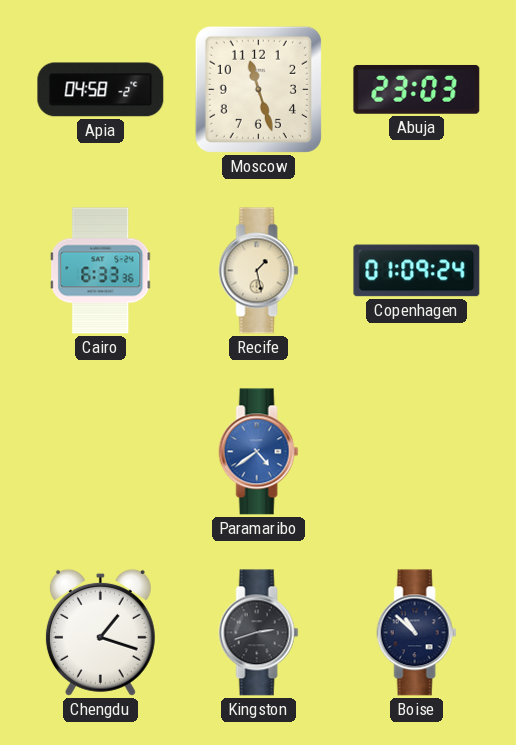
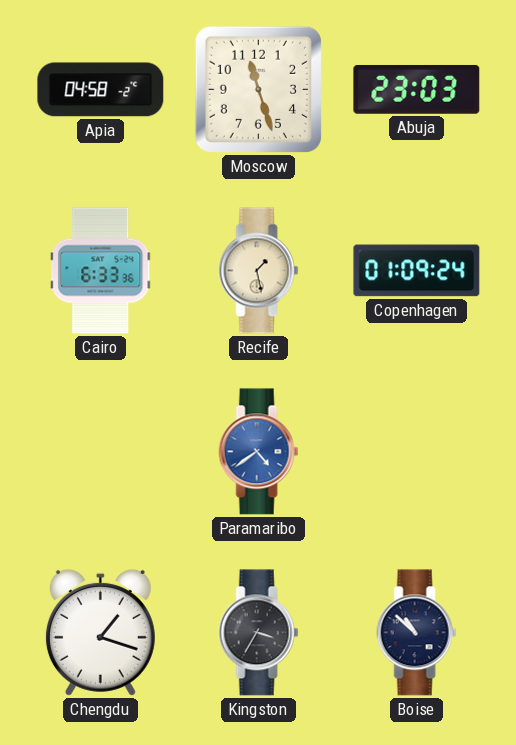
Kingston: 2:42 -> 3:35
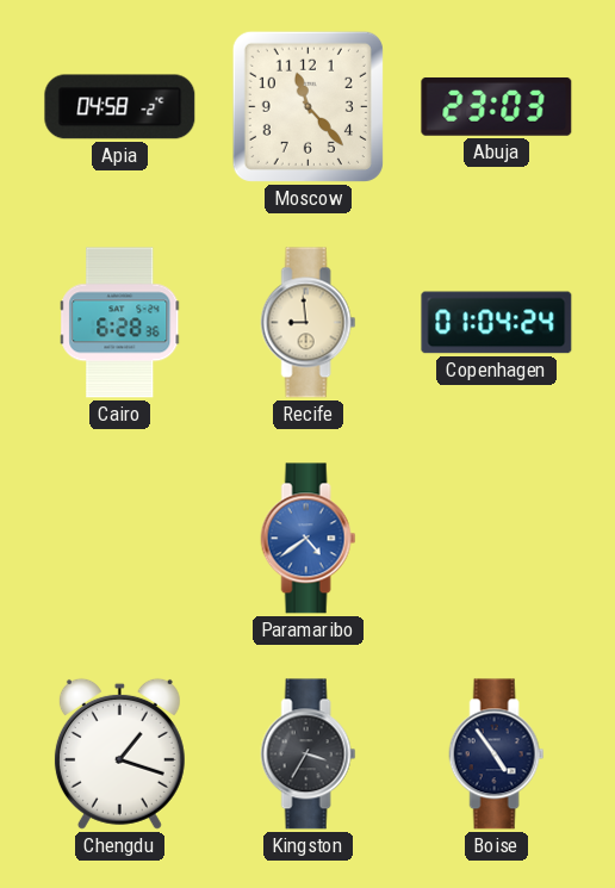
Moscow: 11:27 -> 11:23
Cairo: 6:33 -> 6:28
Recife: 1:28 -> 8:59
Copenhagen: 01:09 -> 01:04
Boise: 10:52 -> 4:54
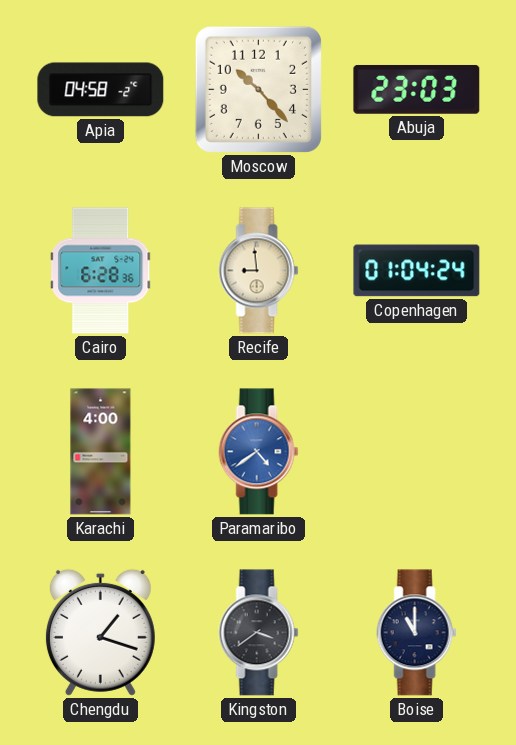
Moscow: 11:23 -> 10:23
Karachi: none -> 4:00
Kingston: 3:35 -> 3:39
Boise: 4:54 -> 11:00
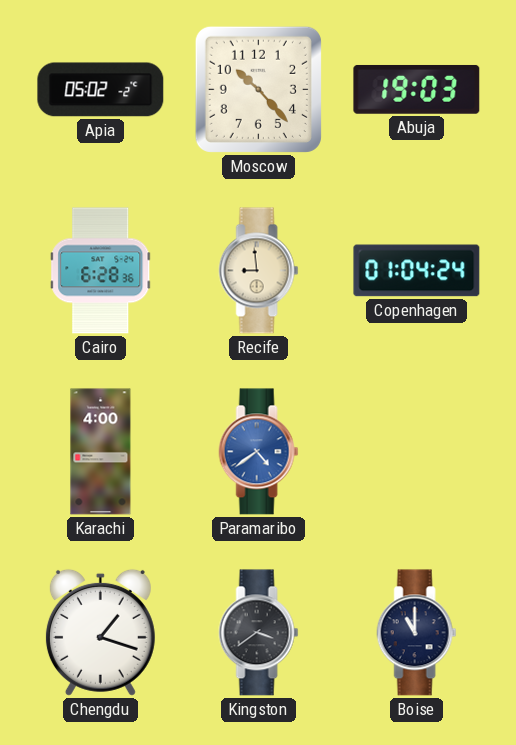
Apia: 04:58 -> 05:02
Abuja: 23:03 -> 19:03
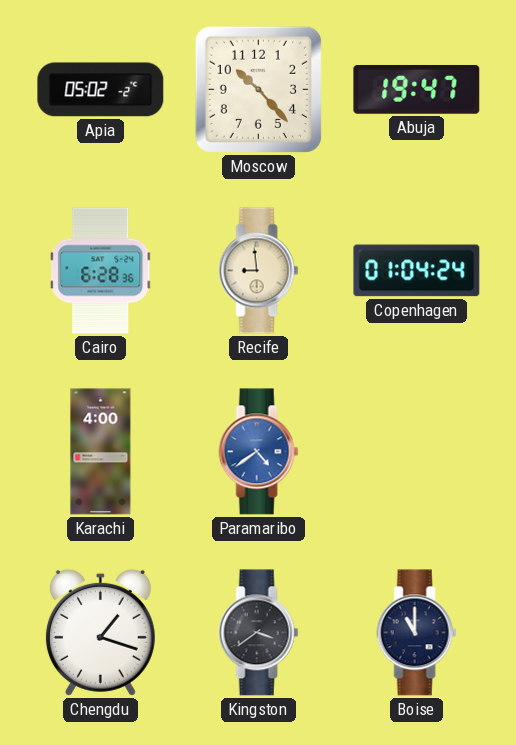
Abuja: 19:03 -> 19:47
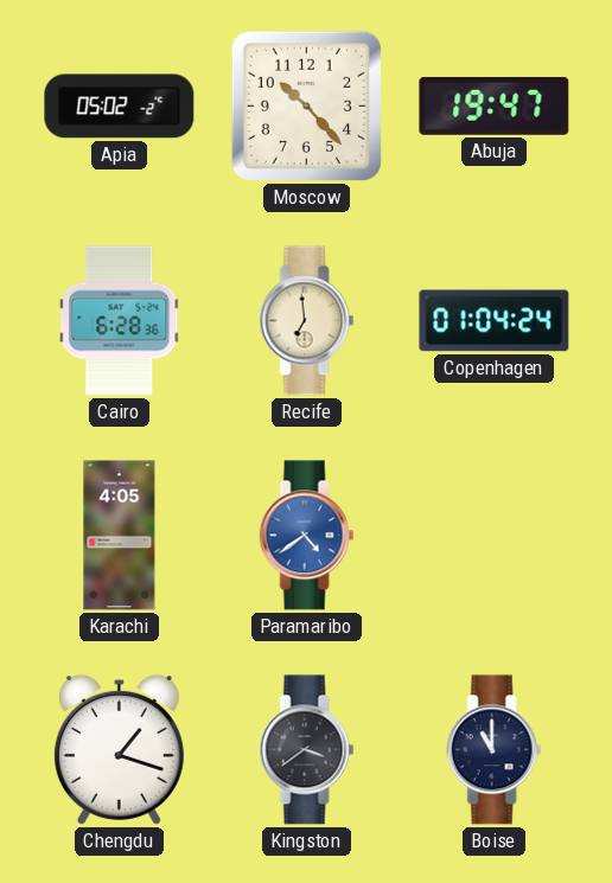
Recife: 8:59 -> 6:59
Karachi: 4:00 -> 4:05
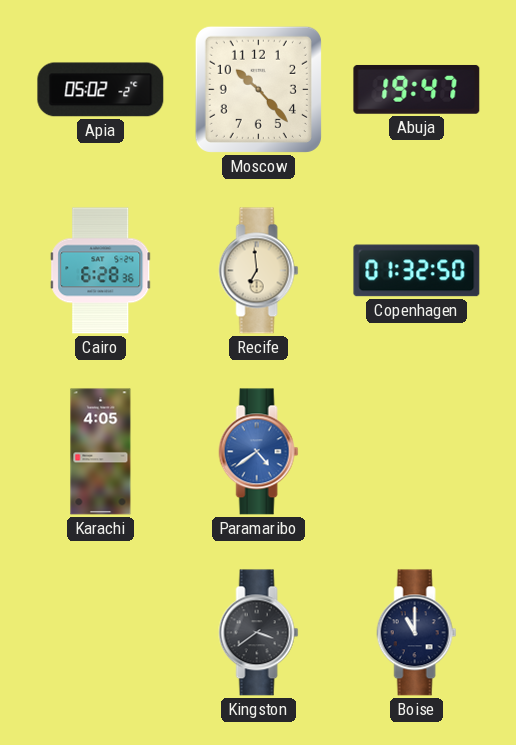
Copenhagen: 01:04 -> 01:32
Chengdu: 1:18 -> none
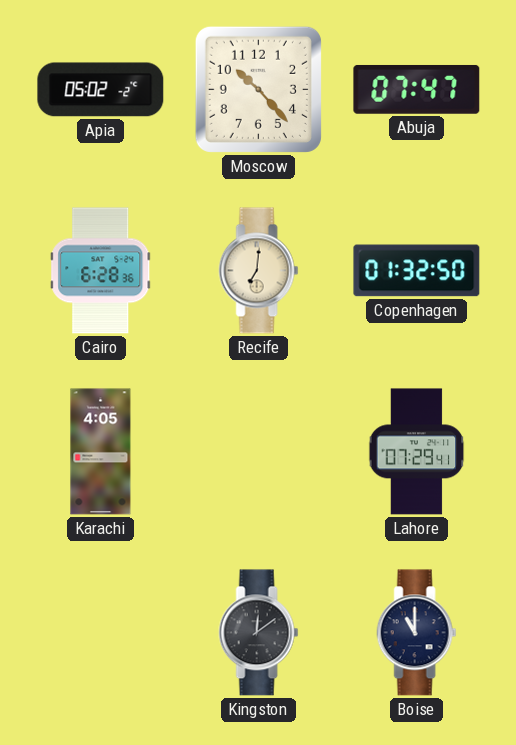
Abuja: 19:47 -> 07:47
Recife: 6:59 -> 7:01
Paramaribo: 4:39 -> none
Lahore: none -> 07:29
Kingston: 3:39 -> 12:09
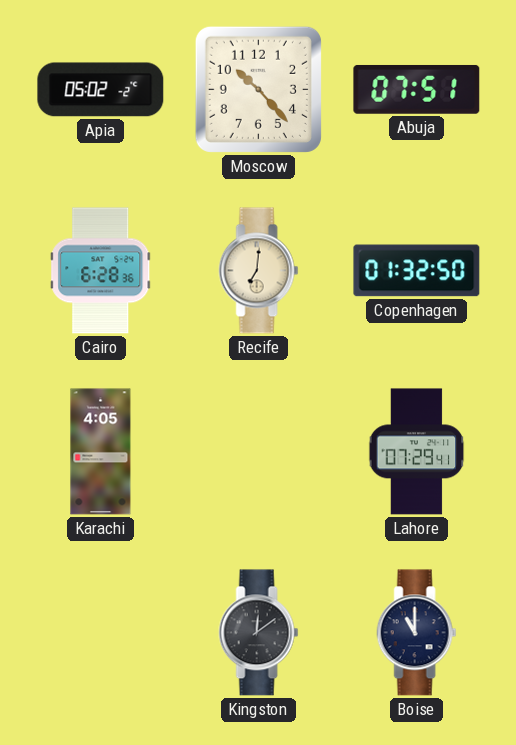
Abuja: 07:47 -> 07:51
